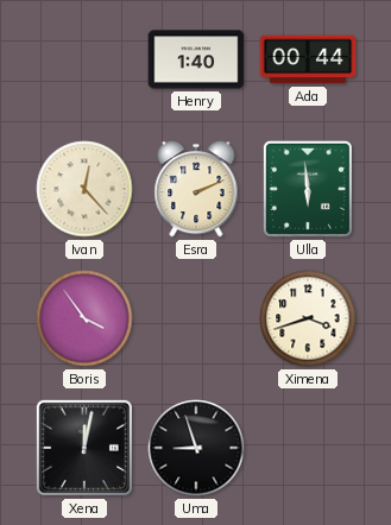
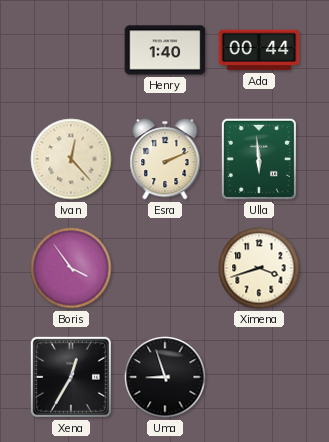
Xena: 12:02 -> 12:35
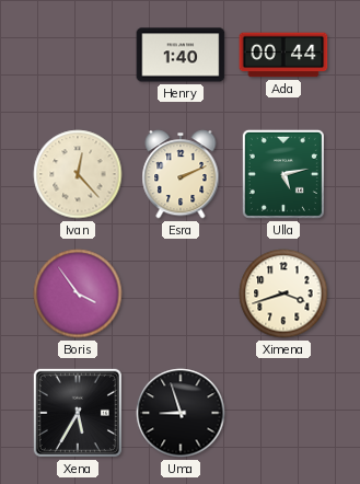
Ulla: 5:59 -> 5:13
Xena: 12:35 -> 5:35
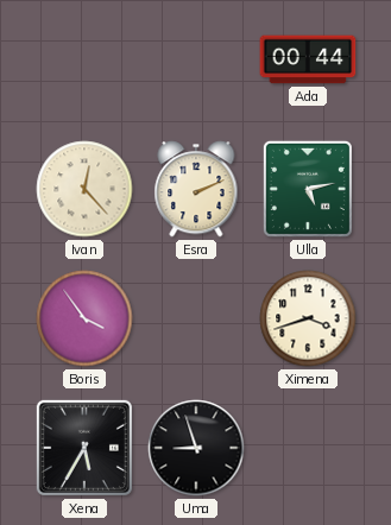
Henry: 1:40 -> none
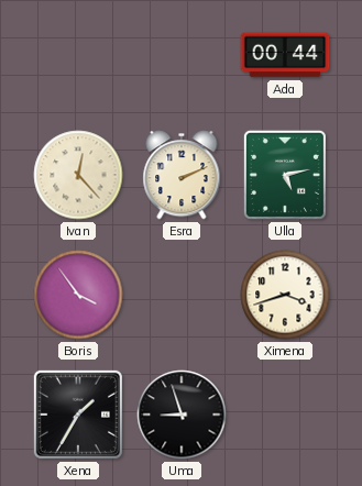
Xena: 5:35 -> 1:35
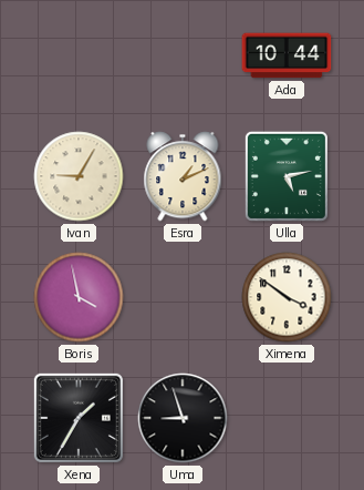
Ada: 00:44 -> 10:44
Ivan: 12:23 -> 9:05
Esra: 2:11 -> 1:11
Boris: 3:54 -> 3:58
Ximena: 3:42 -> 3:51
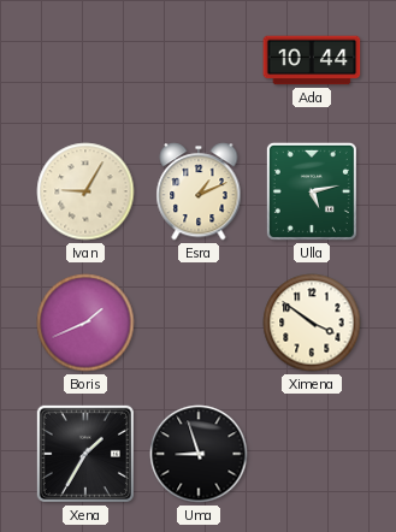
Boris: 3:58 -> 1:41
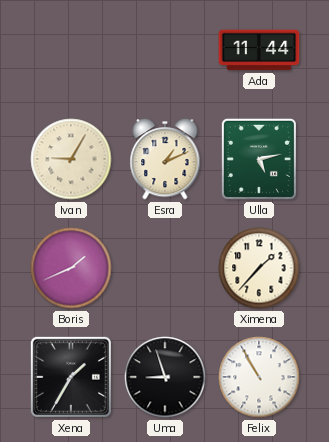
Ada: 10:44 -> 11:44
Ximena: 3:51 -> 1:37
Felix: none -> 10:55
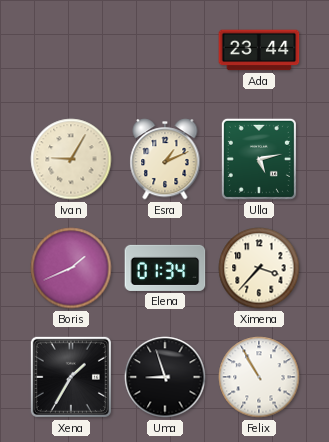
Ada: 11:44 -> 23:44
Elena: none -> 01:34
Ximena: 1:37 -> 3:37
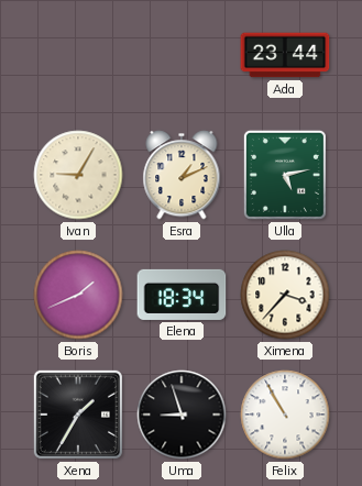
Elena: 01:34 -> 18:34
